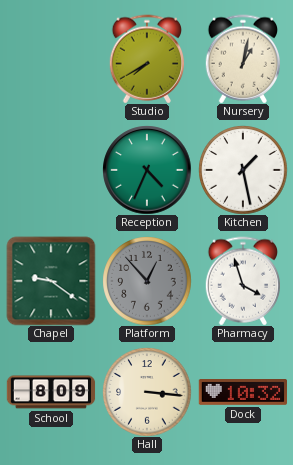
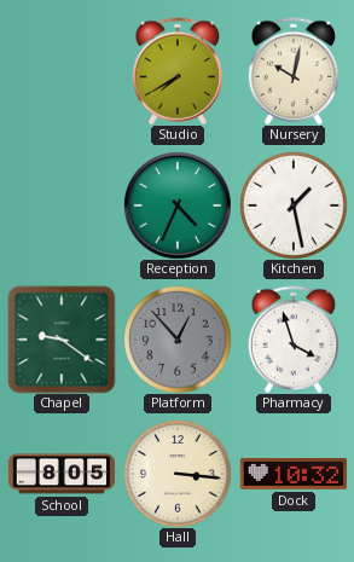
Nursery: 1:02 -> 10:02
School: 8:09 -> 8:05
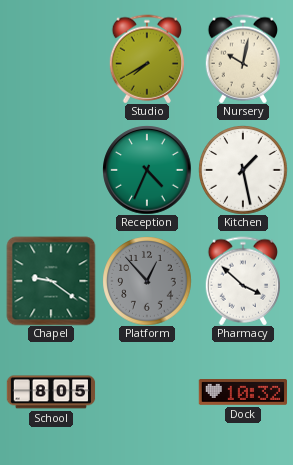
Pharmacy: 3:57 -> 3:52
Hall: 3:16 -> none
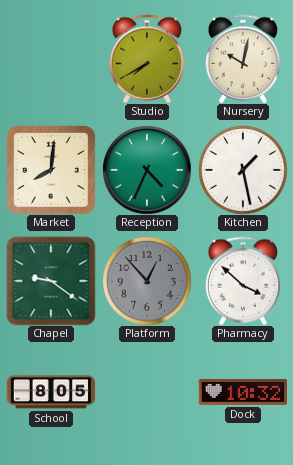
Market: none -> 8:01
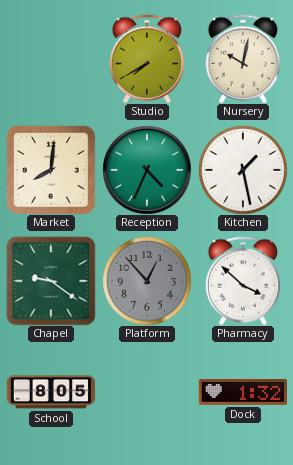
Dock: 10:32 -> 1:32
